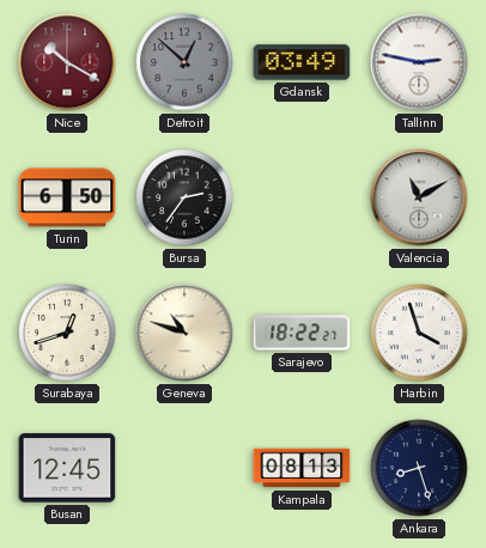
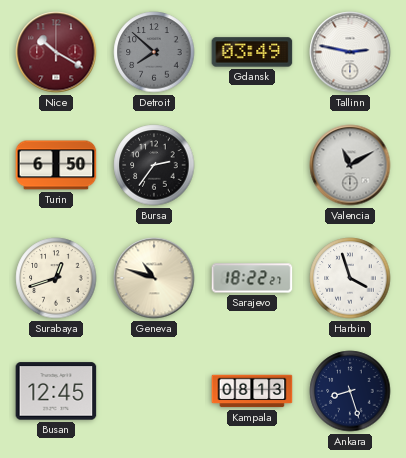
Detroit: 12:52 -> 7:52
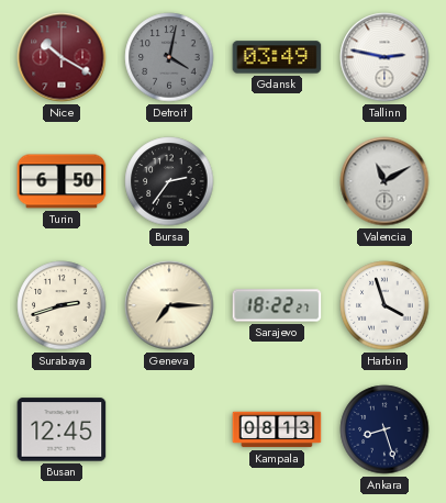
Detroit: 7:52 -> 4:02
Surabaya: 12:42 -> 2:42
Geneva: 10:48 -> 7:15
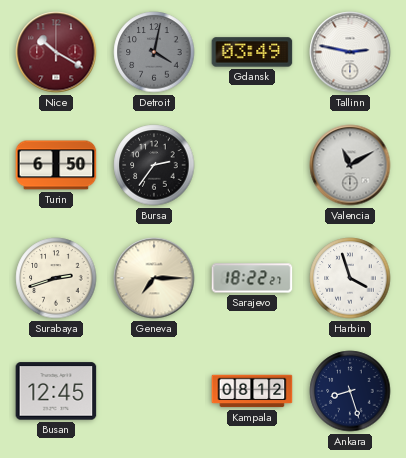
Kampala: 08:13 -> 08:12
